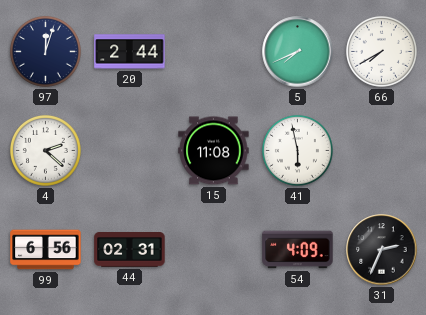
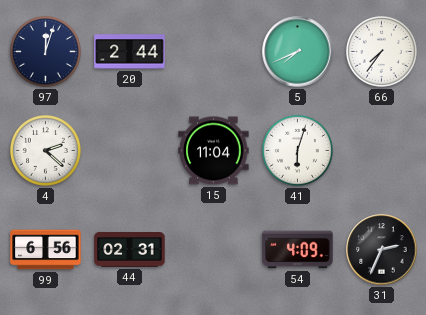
66: 7:40 -> 7:36
15: 11:08 -> 11:04
41: 5:58 -> 6:03
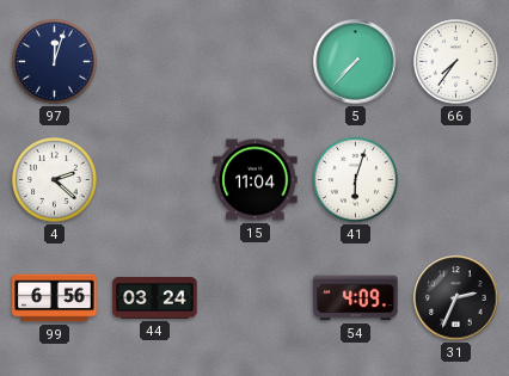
20: 2:44 -> none
5: 7:41 -> 7:37
44: 02:31 -> 03:24
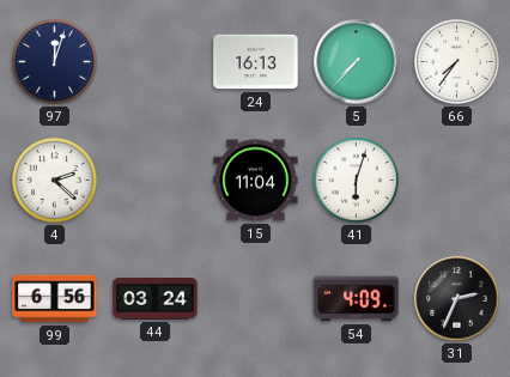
24: none -> 16:13
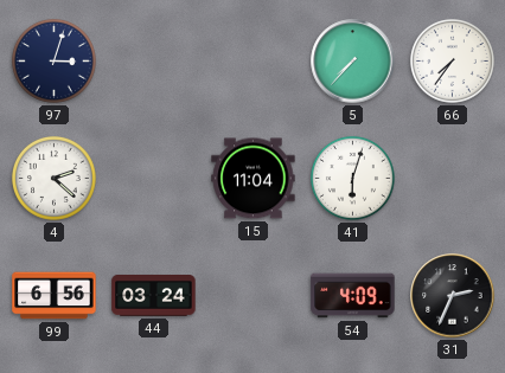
97: 12:03 -> 3:03
24: 16:13 -> none
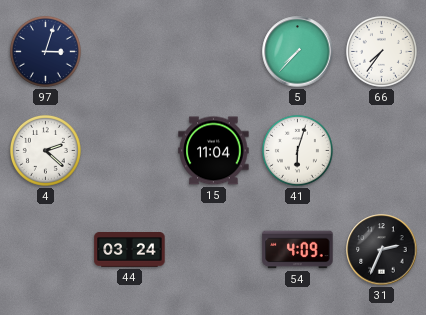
99: 6:56 -> none
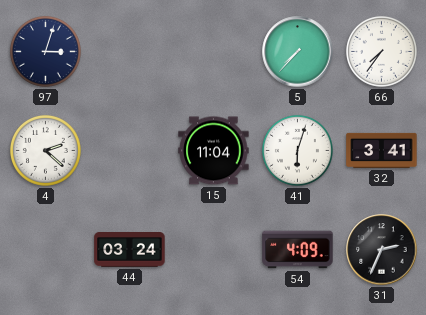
32: none -> 3:41
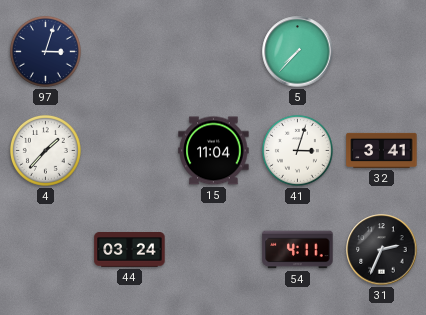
66: 7:36 -> none
4: 2:22 -> 1:37
41: 6:03 -> 3:03
54: 4:09 -> 4:11
